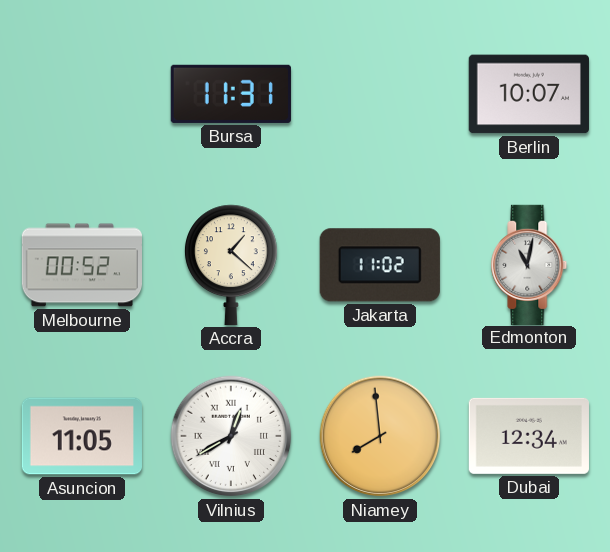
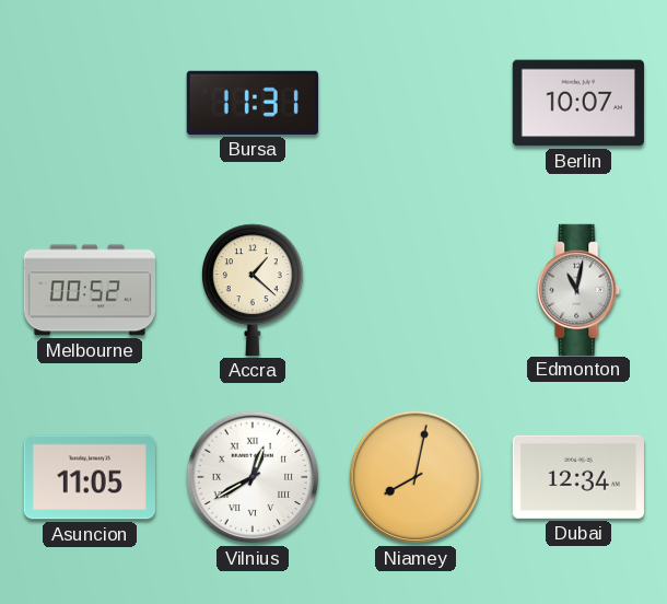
Jakarta: 11:02 -> none
Niamey: 7:59 -> 8:02
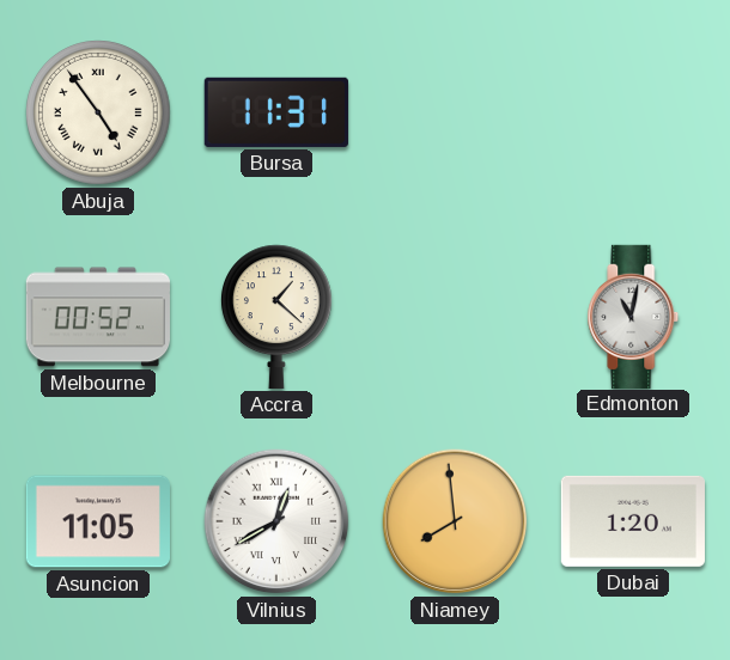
Abuja: none -> 4:54
Berlin: 10:07 -> none
Niamey: 8:02 -> 7:59
Dubai: 12:34 -> 1:20
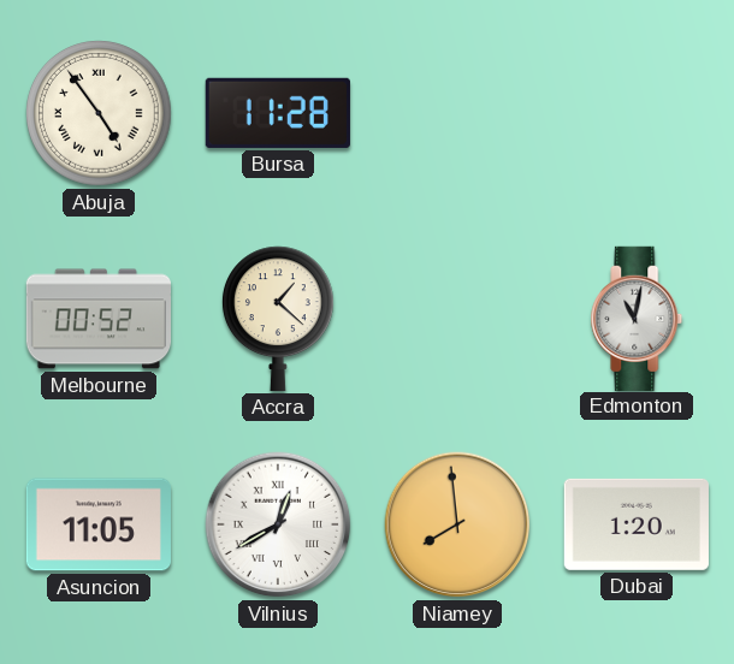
Bursa: 11:31 -> 11:28
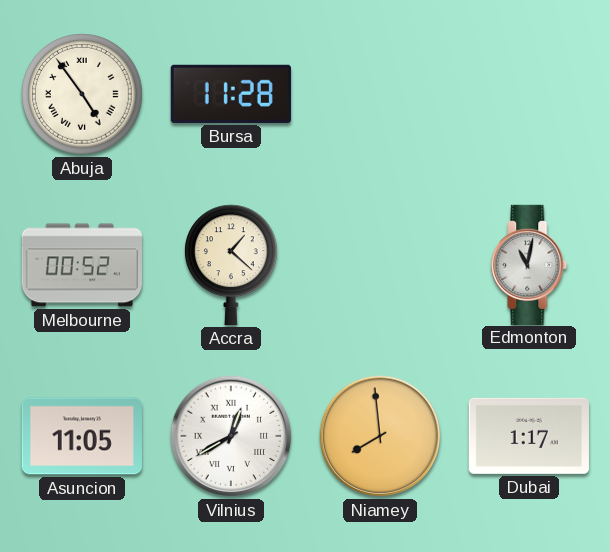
Dubai: 1:20 -> 1:17
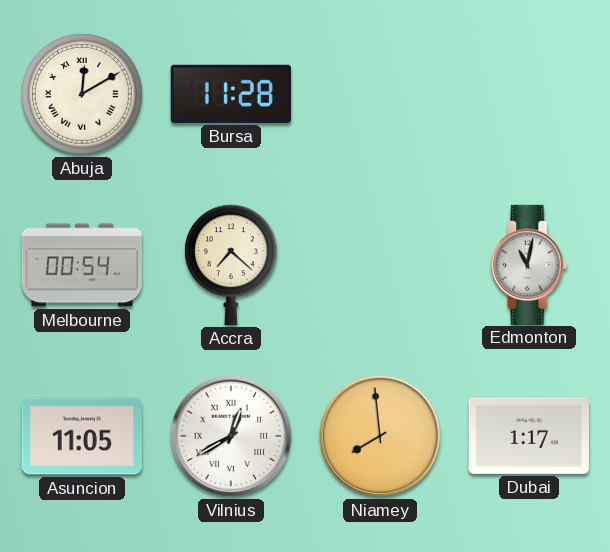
Abuja: 4:54 -> 12:10
Melbourne: 00:52 -> 00:54
Accra: 1:22 -> 7:22
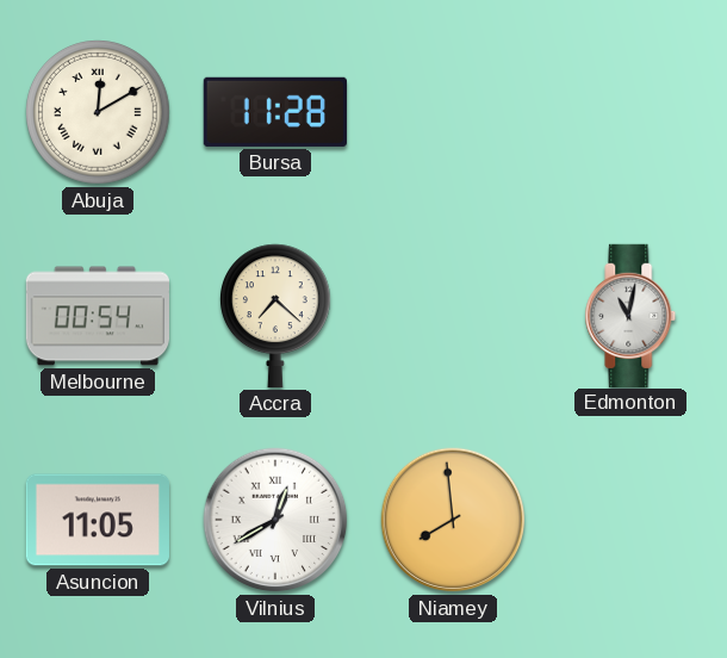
Dubai: 1:17 -> none
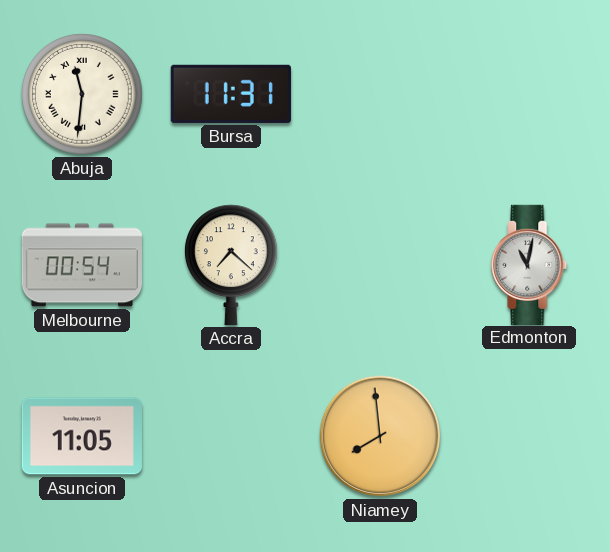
Abuja: 12:10 -> 11:31
Bursa: 11:28 -> 11:31
Vilnius: 12:40 -> none
